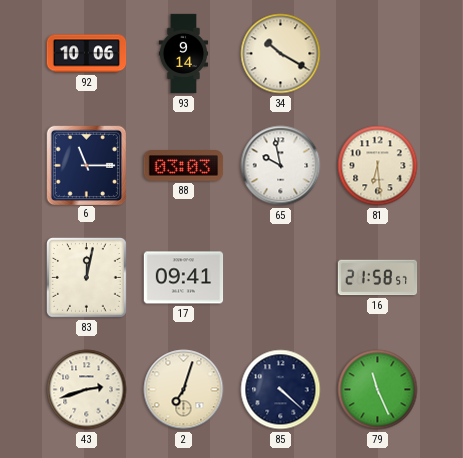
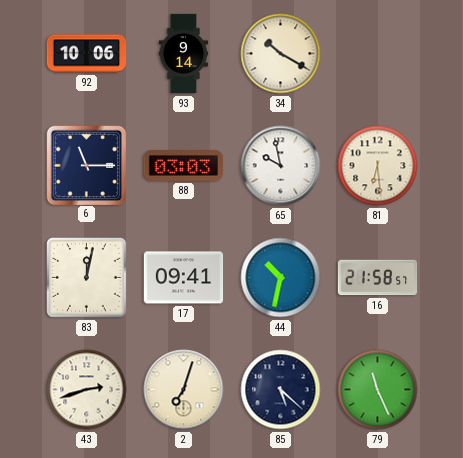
44: none -> 10:32
85: 4:22 -> 5:22
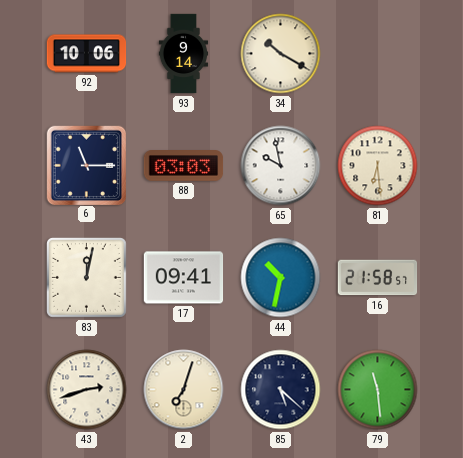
79: 11:26 -> 11:29
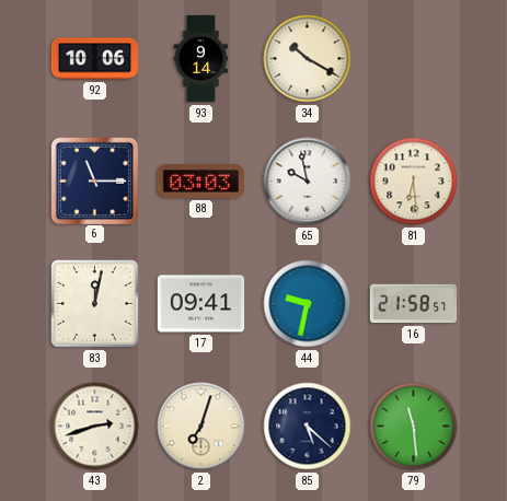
44: 10:32 -> 9:32
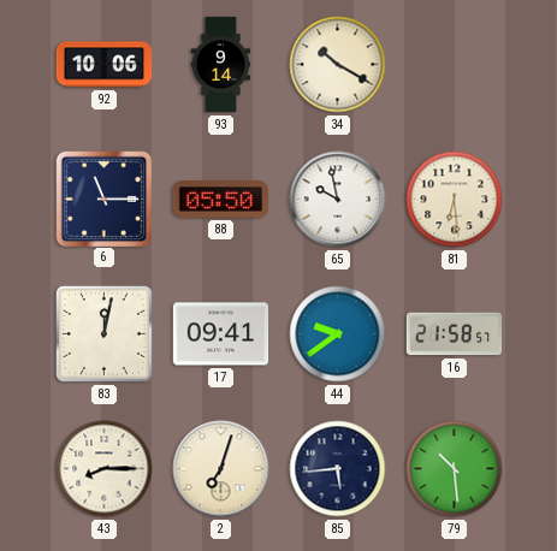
88: 03:03 -> 05:50
44: 9:32 -> 9:39
43: 2:42 -> 8:15
85: 5:22 -> 5:44
79: 11:29 -> 10:29
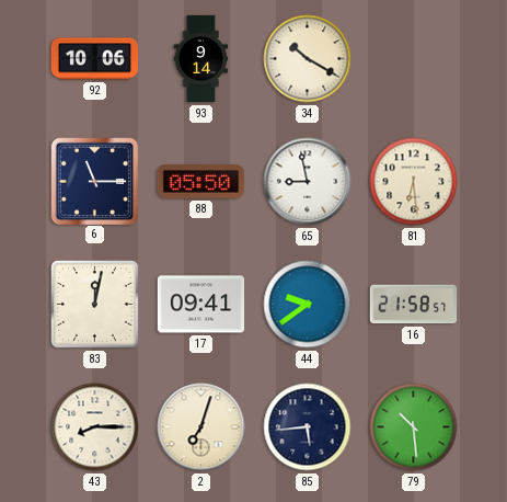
65: 9:58 -> 8:58
